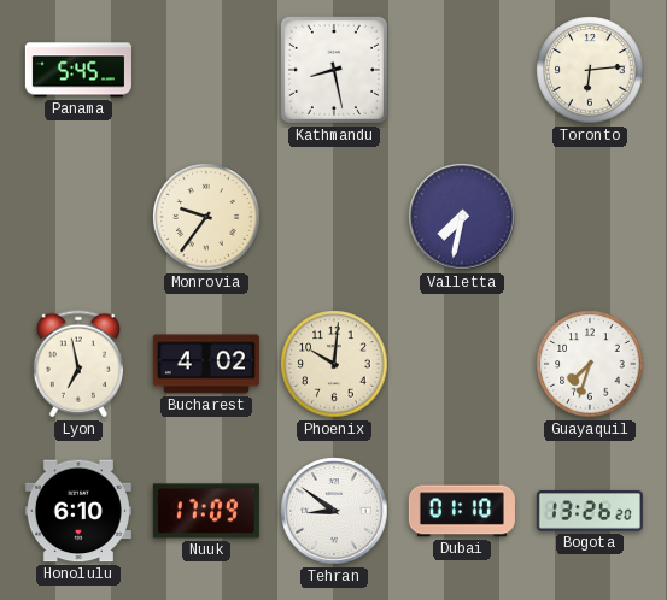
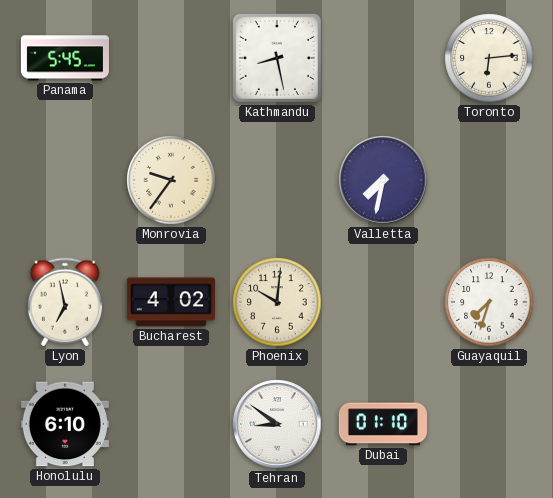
Nuuk: 17:09 -> none
Bogota: 13:26 -> none
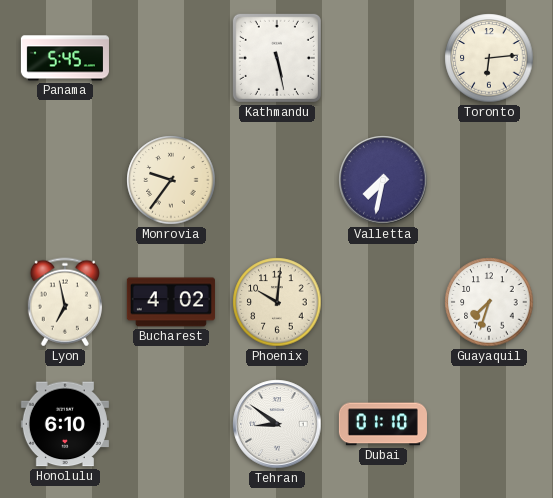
Kathmandu: 8:28 -> 5:28
